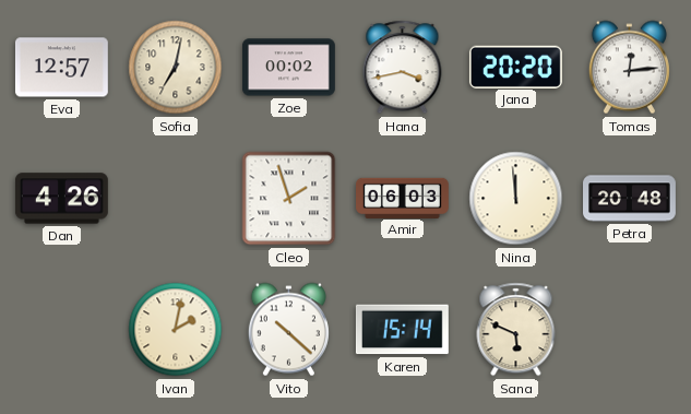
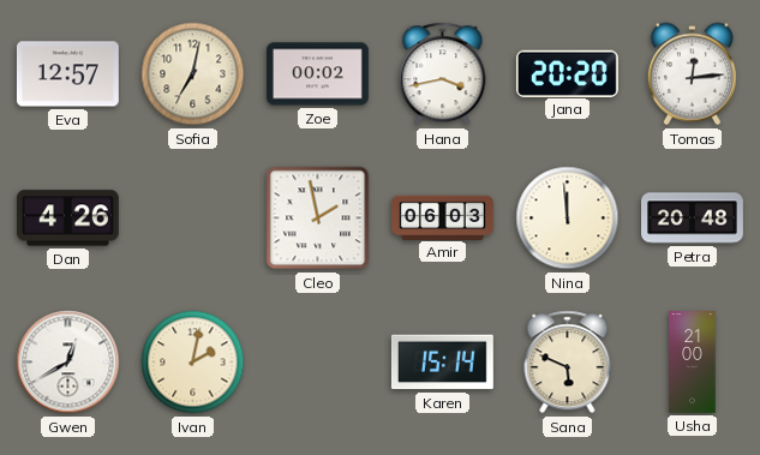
Cleo: 1:57 -> 1:58
Gwen: none -> 12:40
Vito: 10:22 -> none
Usha: none -> 21:00
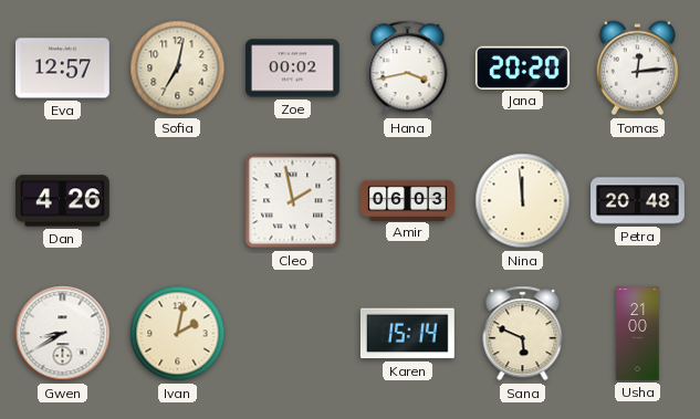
Gwen: 12:40 -> 8:40
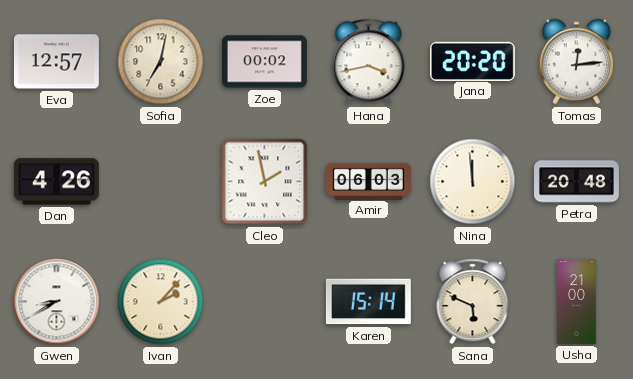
Ivan: 2:02 -> 2:07
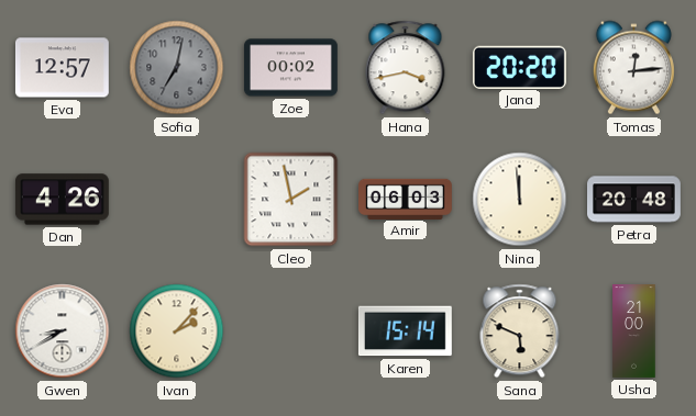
Sofia dial: cream -> grey
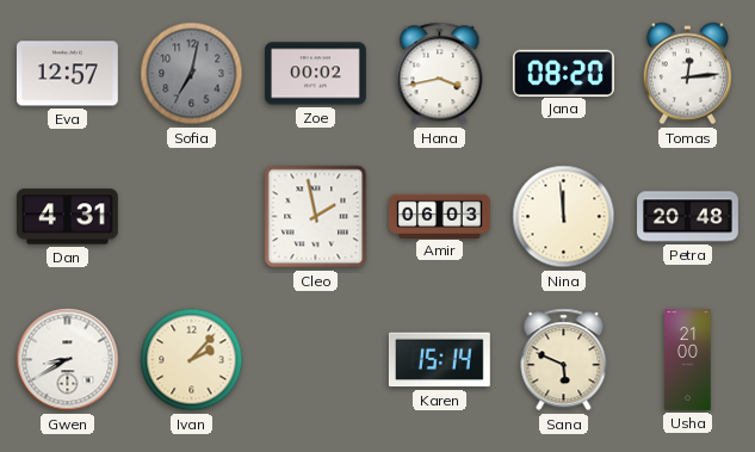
Jana: 20:20 -> 08:20
Dan: 4:26 -> 4:31
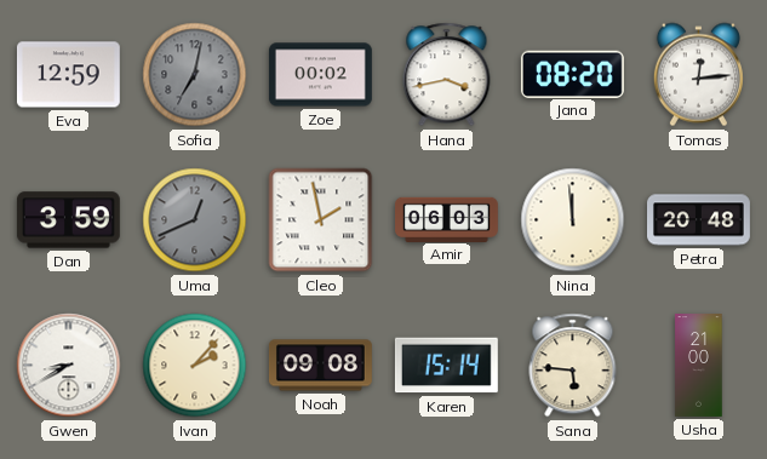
Eva: 12:57 -> 12:59
Dan: 4:31 -> 3:59
Uma: none -> 12:41
Noah: none -> 09:08
Sana: 5:49 -> 5:46
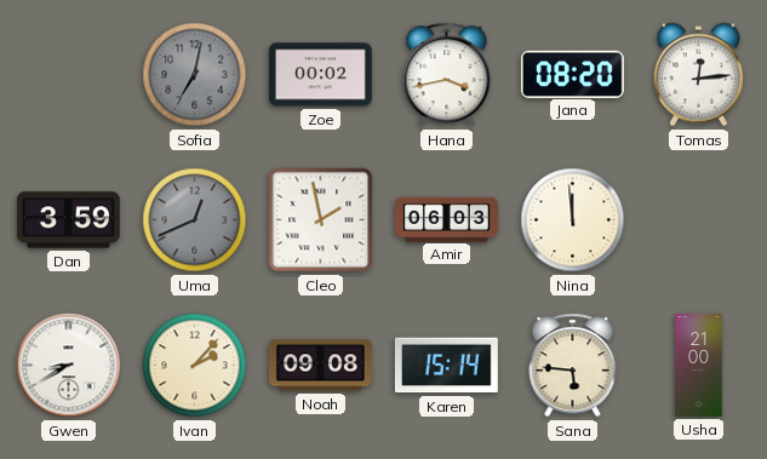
Eva: 12:59 -> none
Petra: 20:48 -> none
